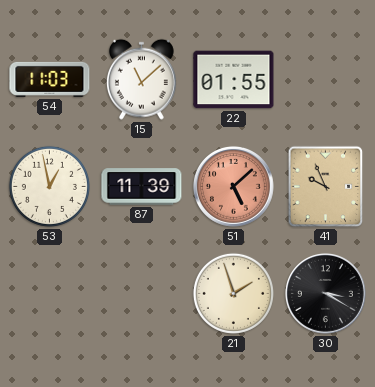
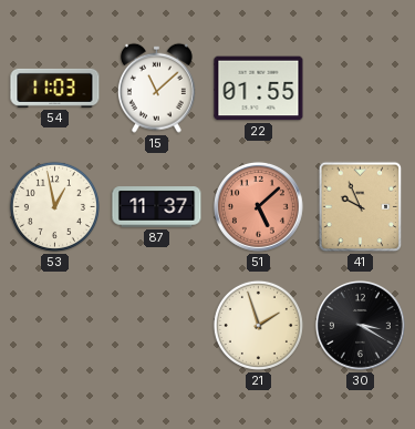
87: 11:39 -> 11:37
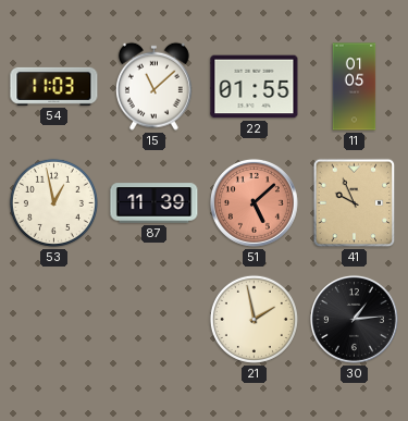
11: none -> 01:05
87: 11:37 -> 11:39
21: 1:57 -> 1:58
30: 3:20 -> 1:14
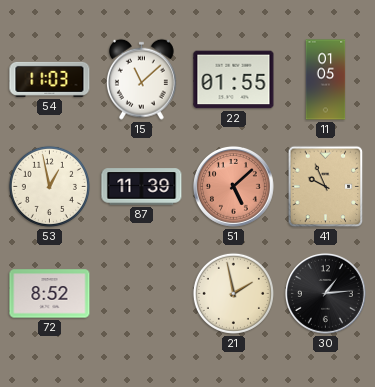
72: none -> 8:52
